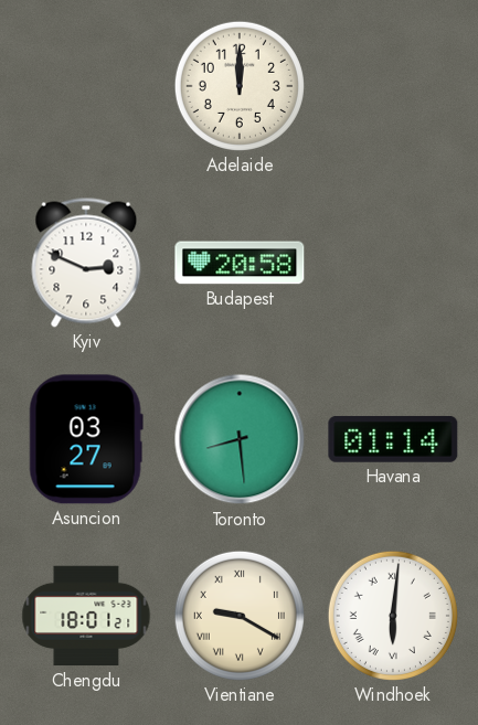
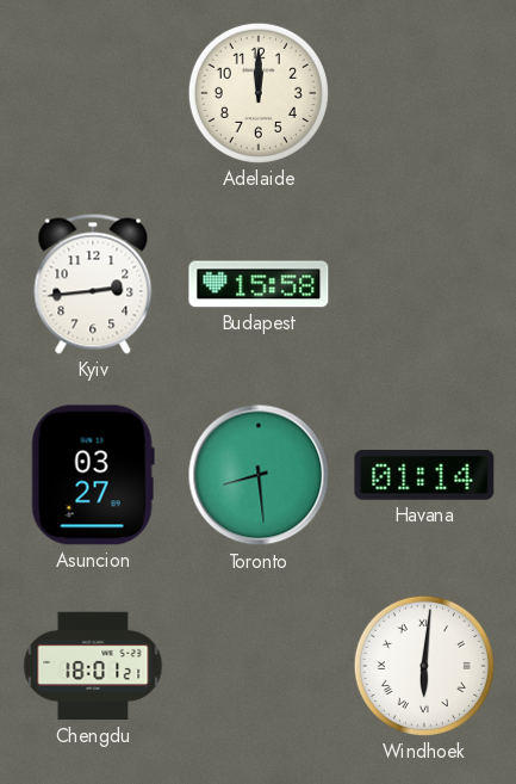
Kyiv: 2:49 -> 2:44
Budapest: 20:58 -> 15:58
Vientiane: 9:20 -> none
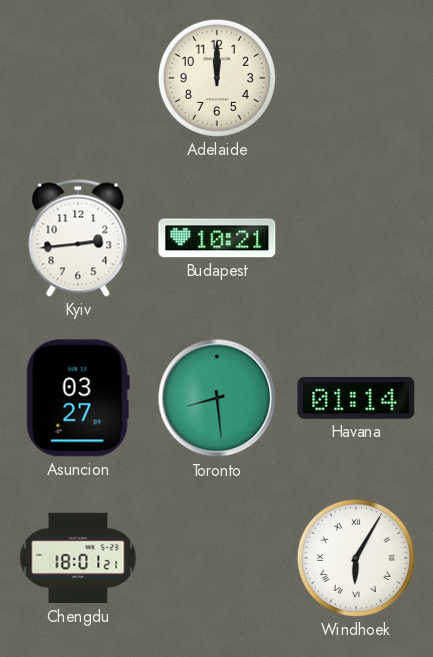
Budapest: 15:58 -> 10:21
Windhoek: 6:01 -> 6:05
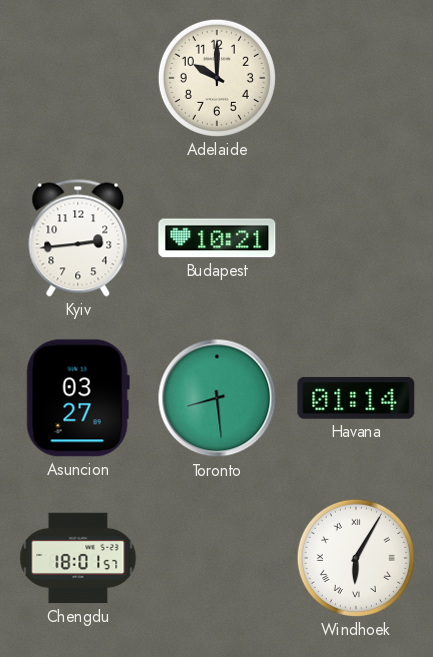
Adelaide: 12:00 -> 10:00
Chengdu: 18:01:21 -> 18:01:57
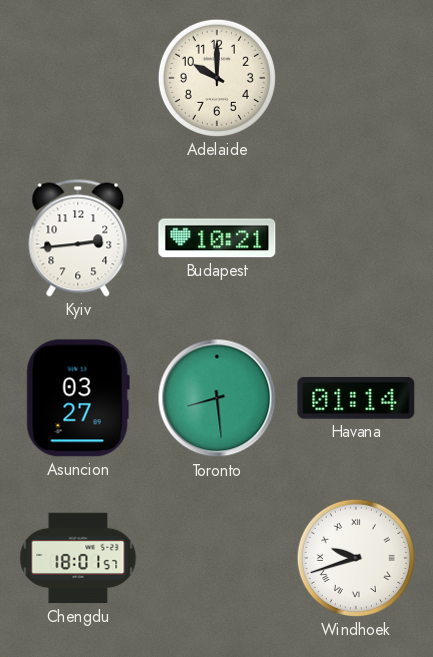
Windhoek: 6:05 -> 9:42
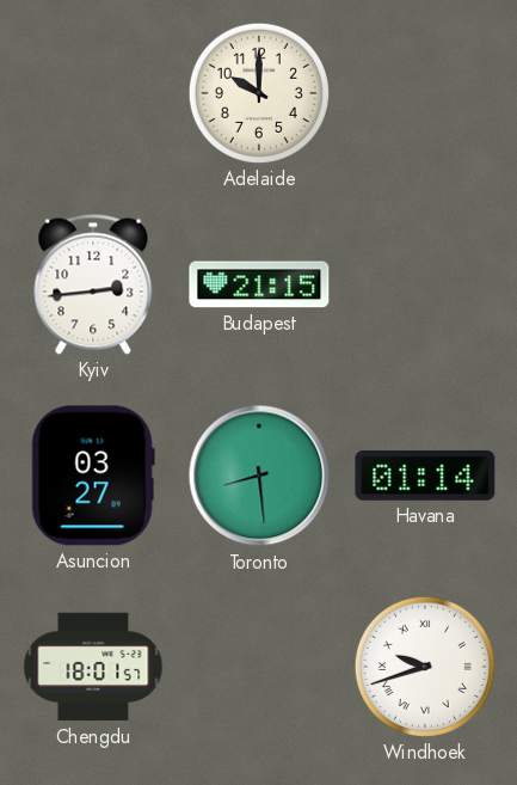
Budapest: 10:21 -> 21:15
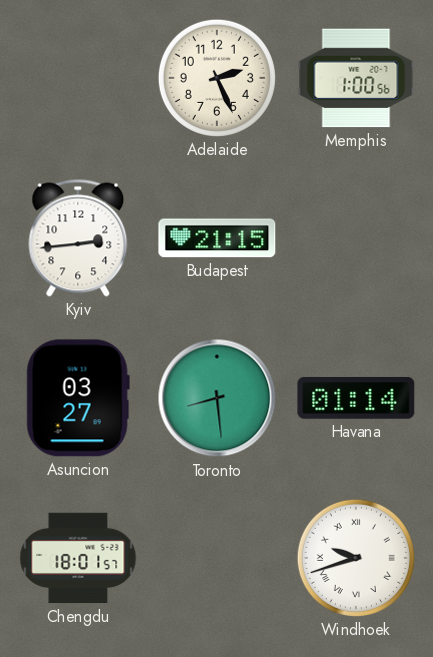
Adelaide: 10:00 -> 2:26
Memphis: none -> 1:00
